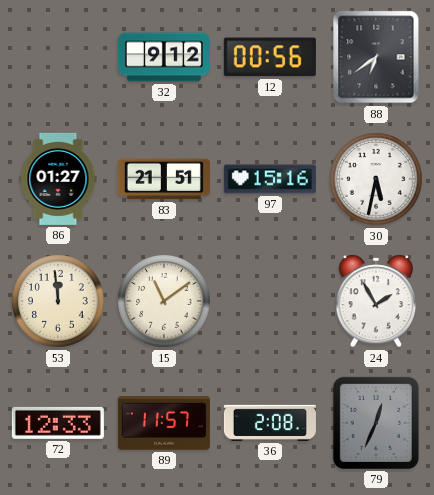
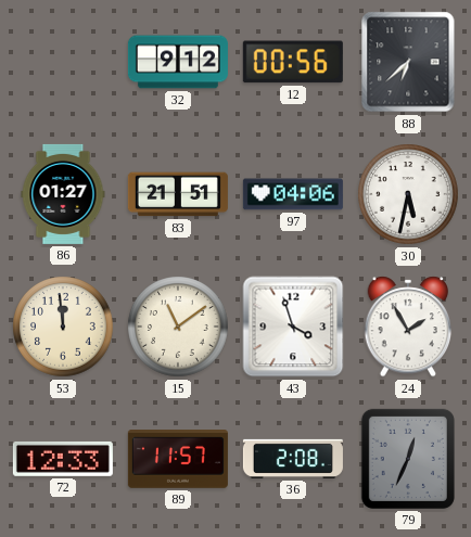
88: 6:39 -> 6:38
97: 15:16 -> 04:06
43: none -> 3:57
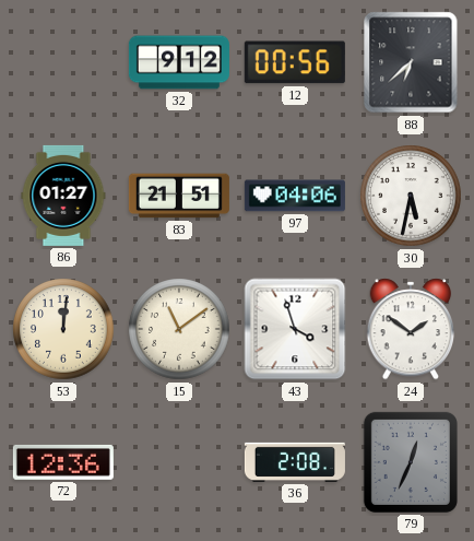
53: 11:59 -> 12:01
24: 1:55 -> 1:51
72: 12:33 -> 12:36
89: 11:57 -> none
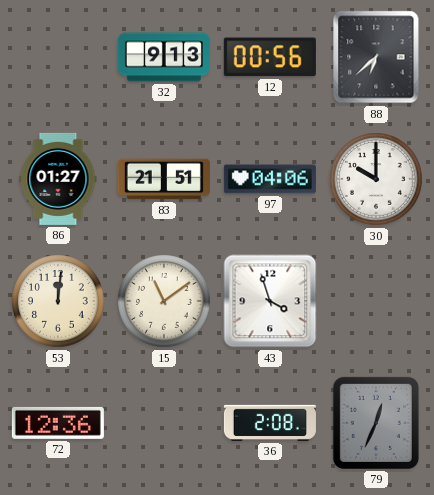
32: 9:12 -> 9:13
30: 5:32 -> 10:00
24: 1:51 -> none
